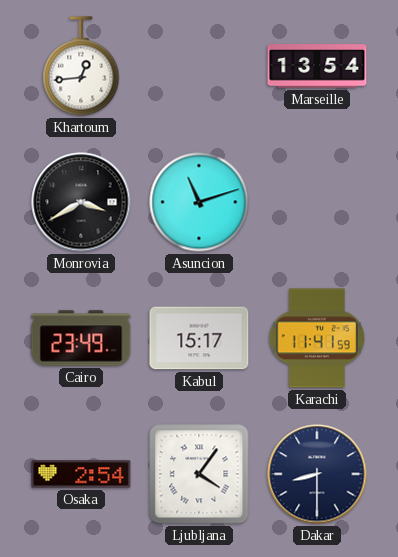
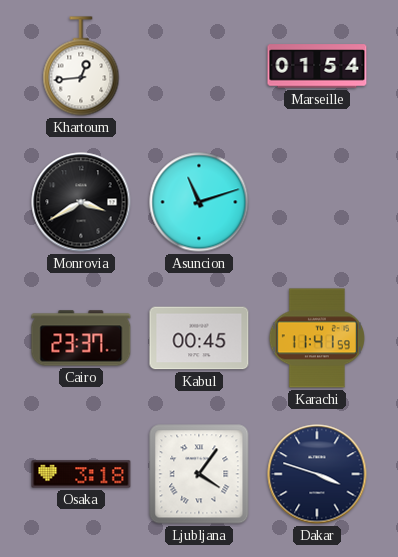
Marseille: 13:54 -> 01:54
Cairo: 23:49 -> 23:37
Kabul: 15:17 -> 00:45
Osaka: 2:54 -> 3:18
Dakar: 8:30 -> 3:48
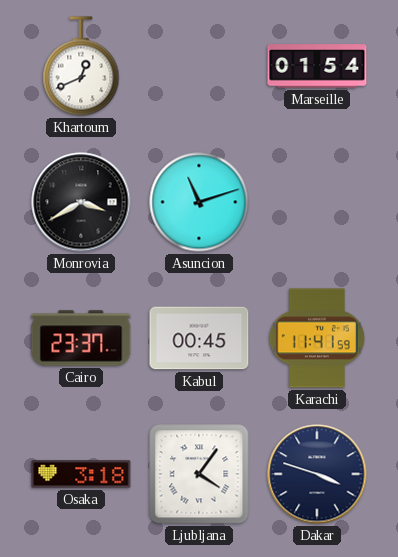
Khartoum: 12:44 -> 12:41
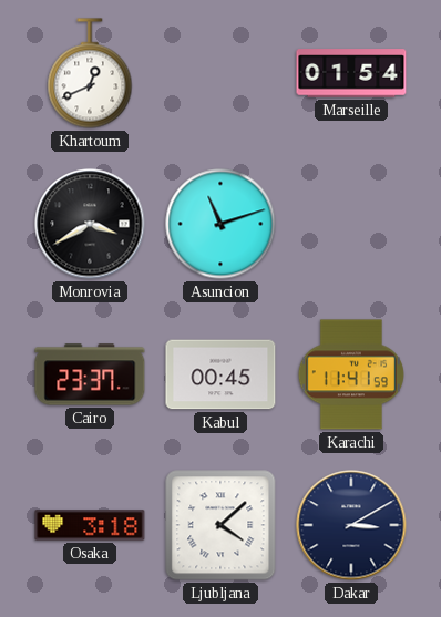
Ljubljana: 4:06 -> 4:08
Dakar: 3:48 -> 3:10
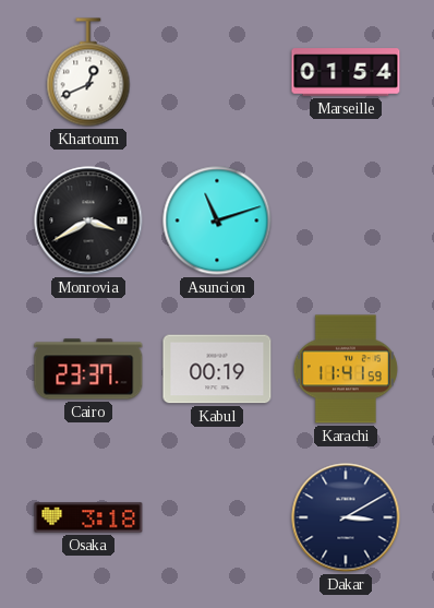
Kabul: 00:45 -> 00:19
Ljubljana: 4:08 -> none
